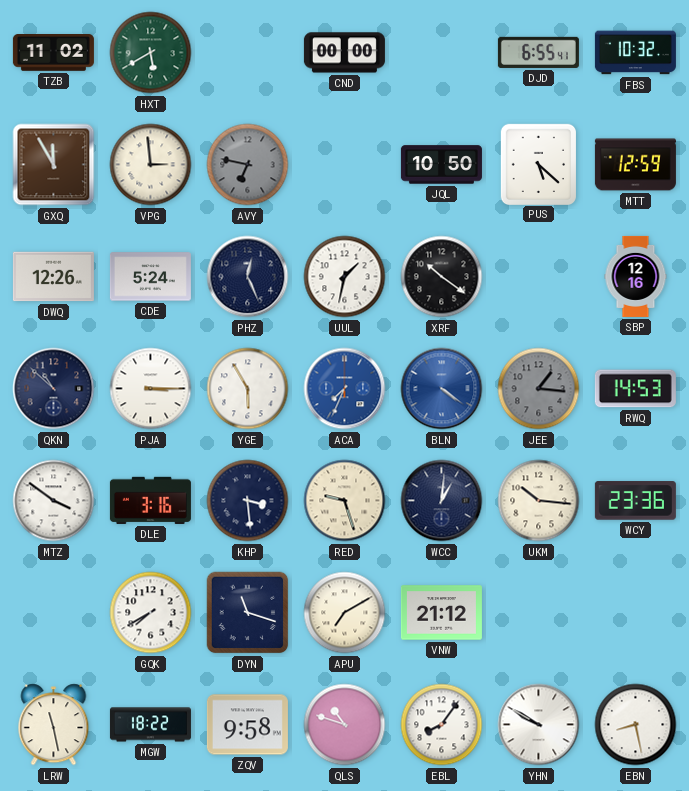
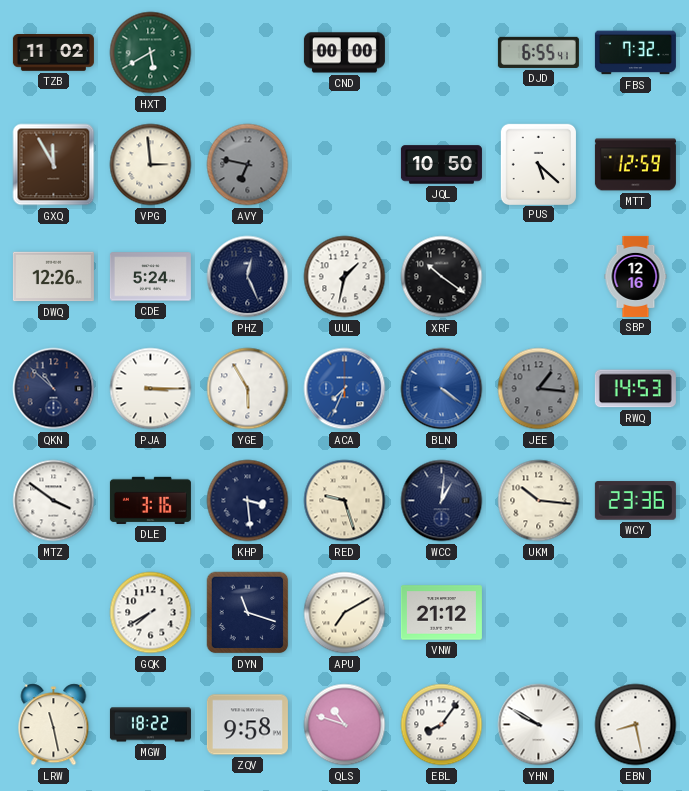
FBS: 10:32 -> 7:32
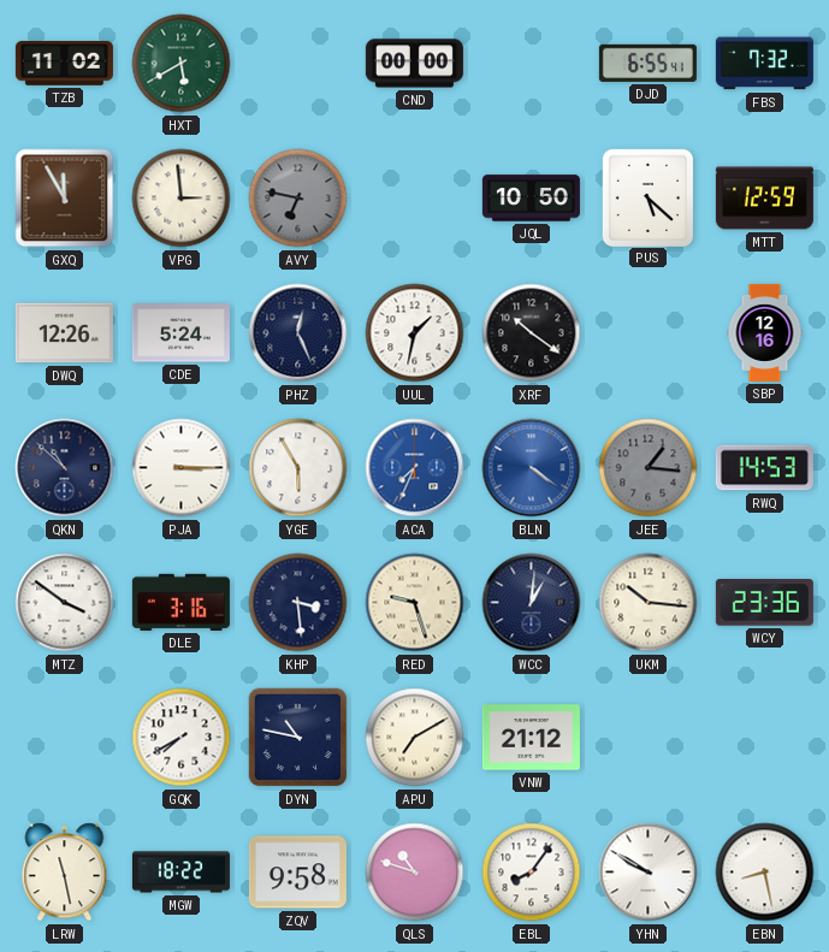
DYN: 11:18 -> 10:47
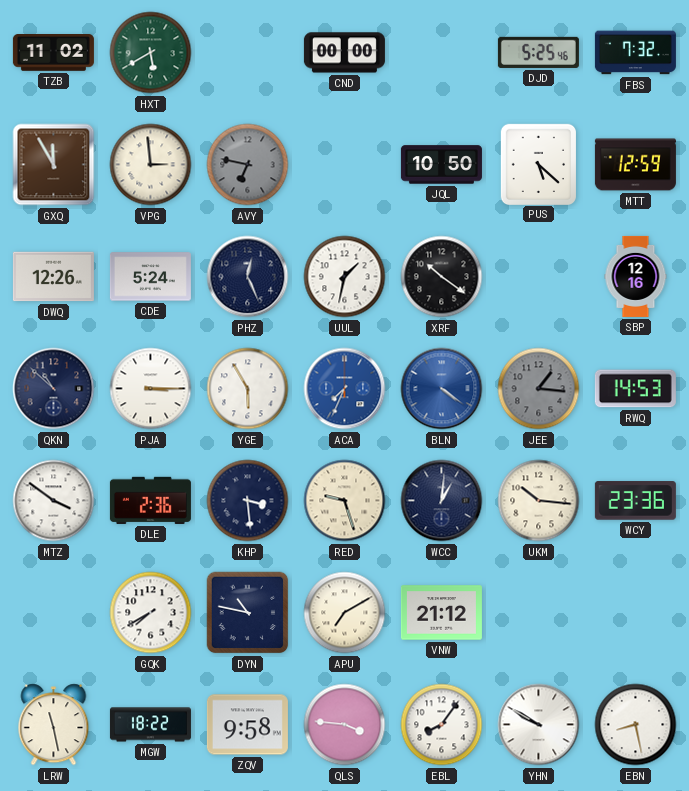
DJD: 6:55 -> 5:25
DLE: 3:16 -> 2:36
QLS: 10:48 -> 3:46
